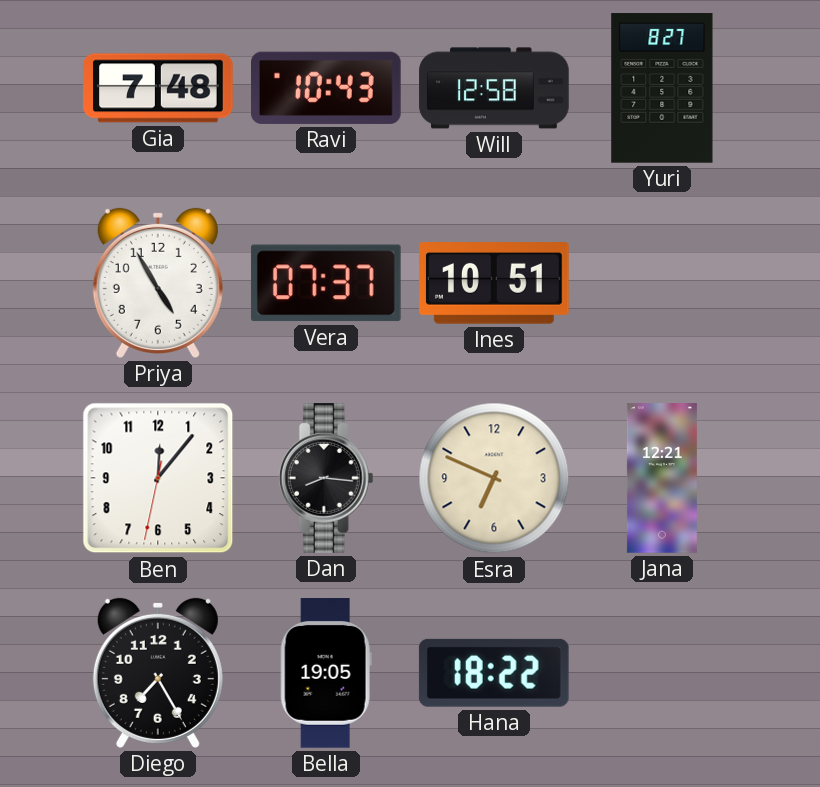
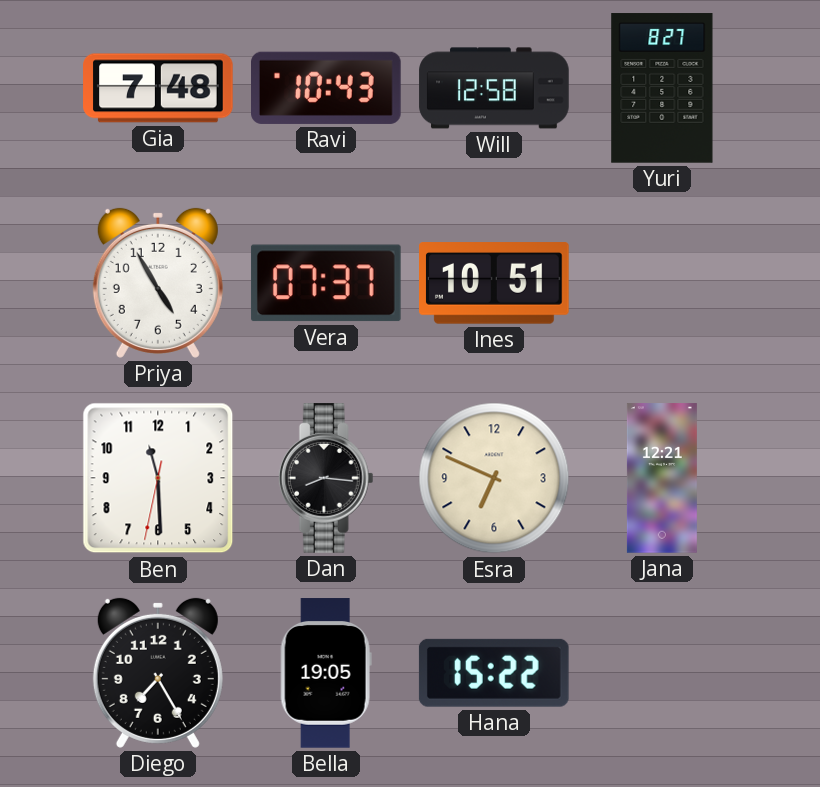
Ben: 12:06 -> 11:29
Hana: 18:22 -> 15:22
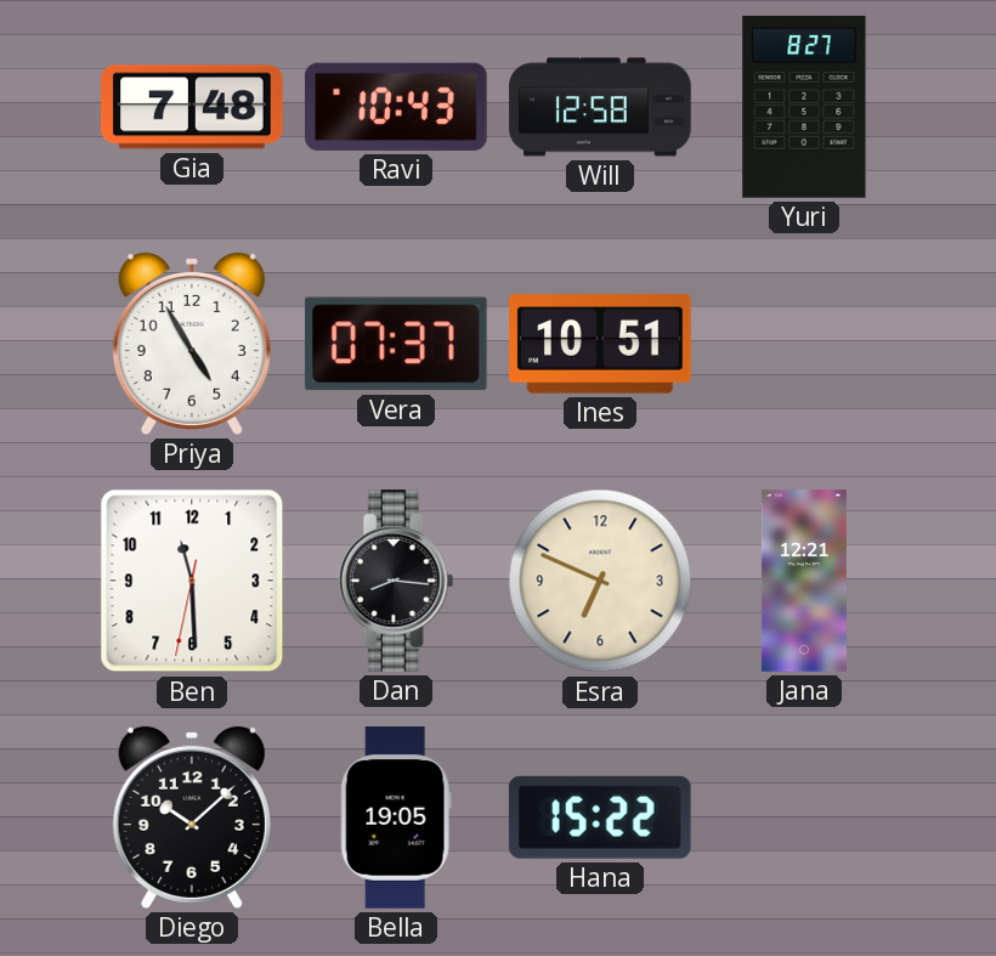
Diego: 7:25 -> 10:08
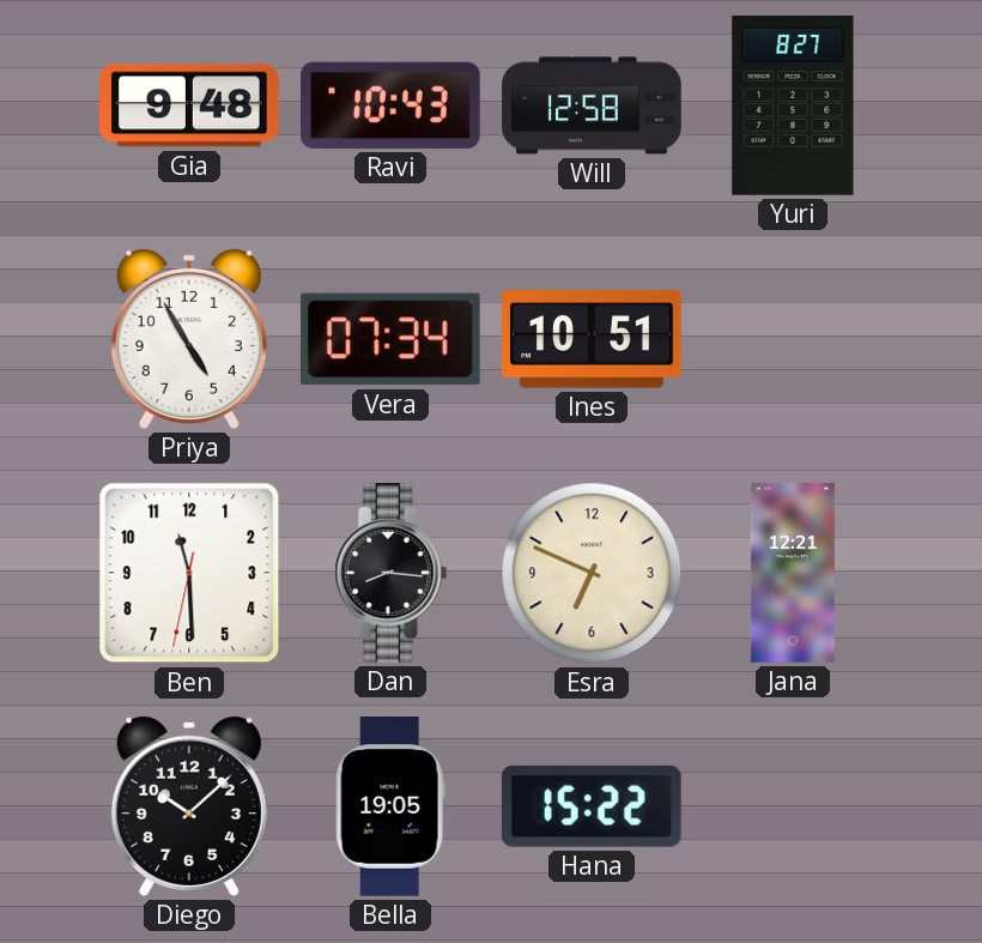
Gia: 7:48 -> 9:48
Vera: 07:37 -> 07:34
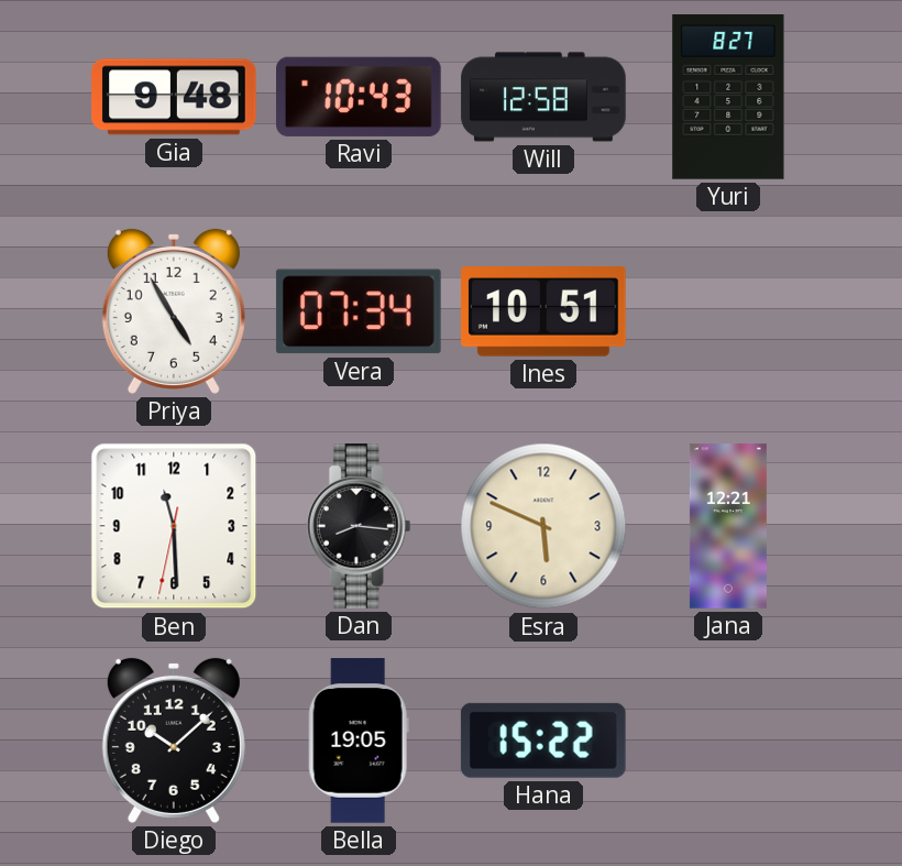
Esra: 6:49 -> 5:49
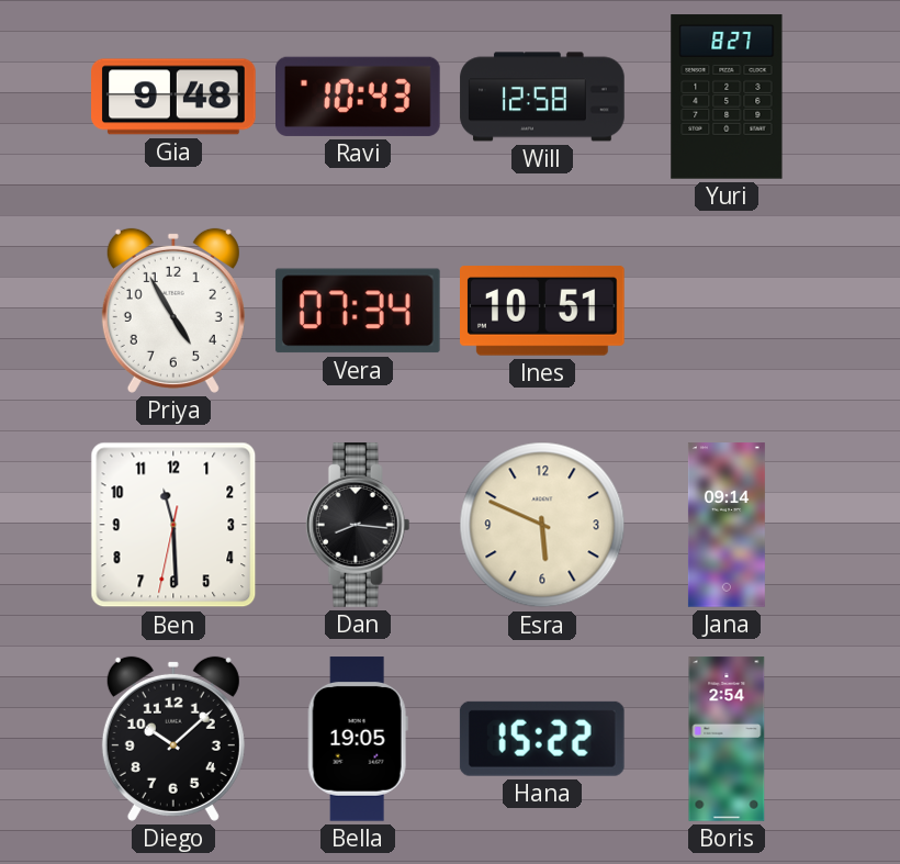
Jana: 12:21 -> 09:14
Boris: none -> 2:54
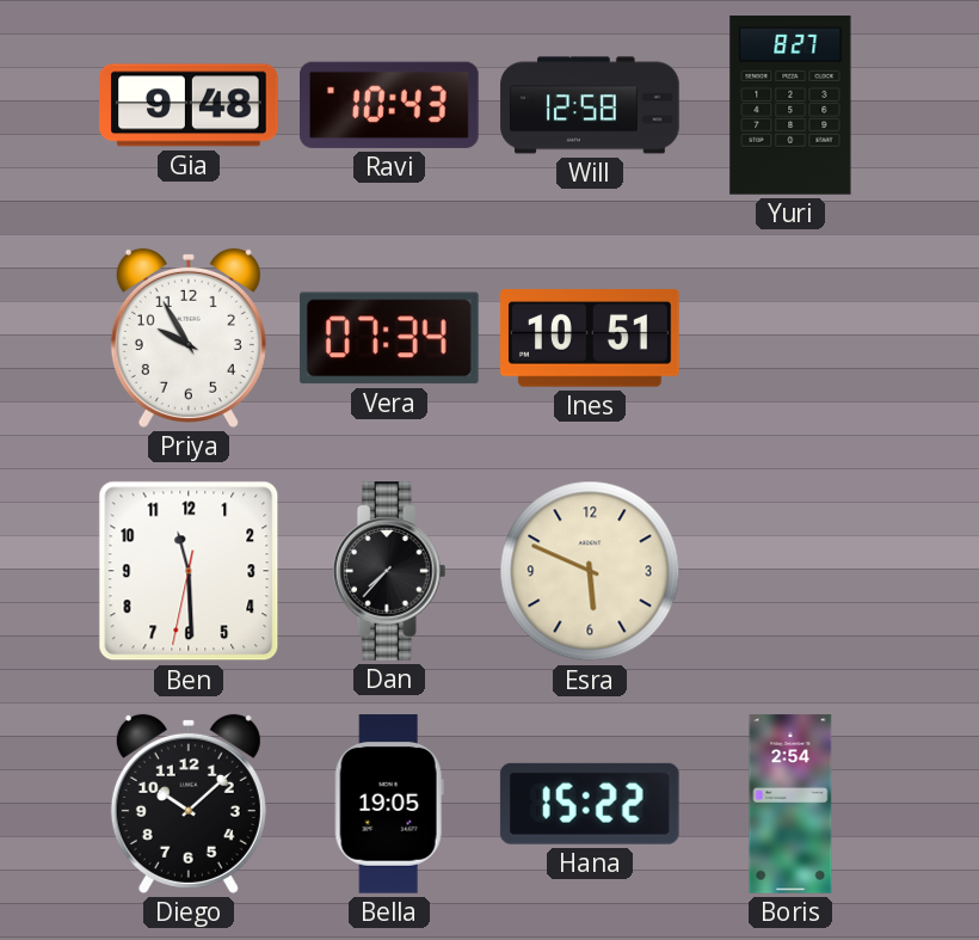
Priya: 4:55 -> 9:55
Dan: 8:16 -> 7:37
Jana: 09:14 -> none
